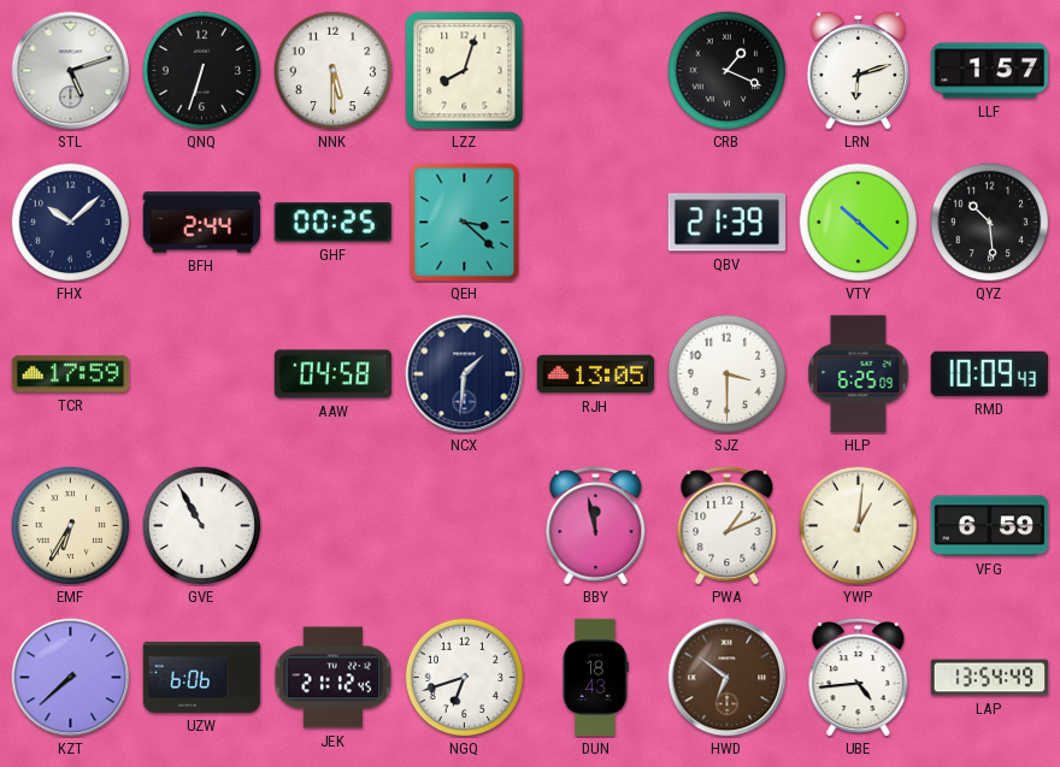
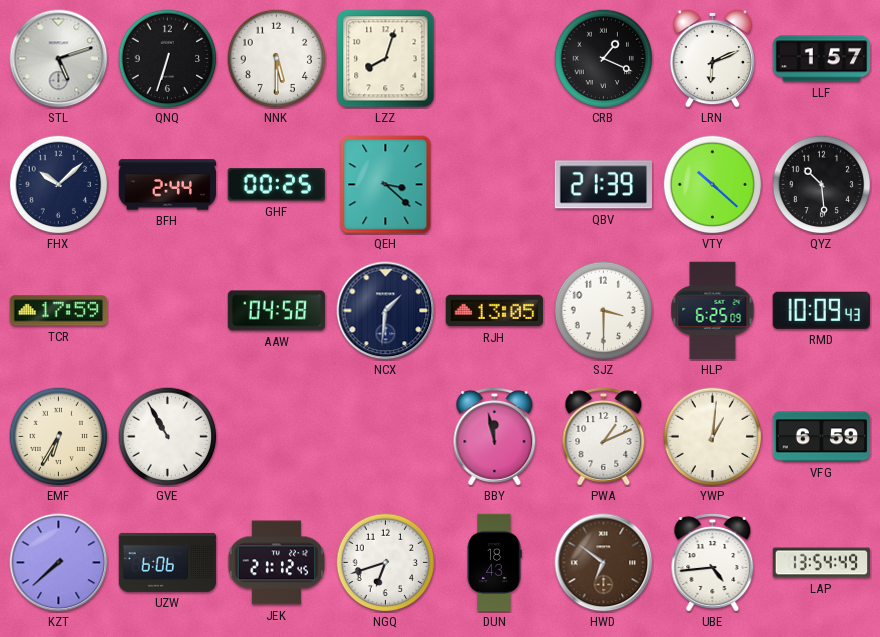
LRN: 6:12 -> 6:11
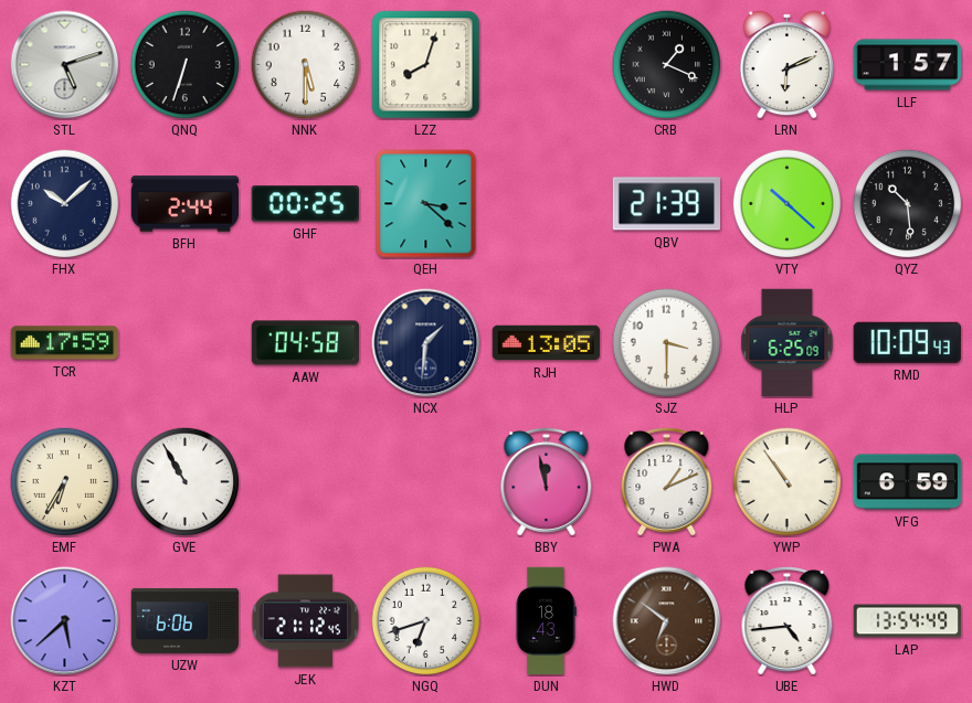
YWP: 1:01 -> 10:54
KZT: 7:38 -> 5:38
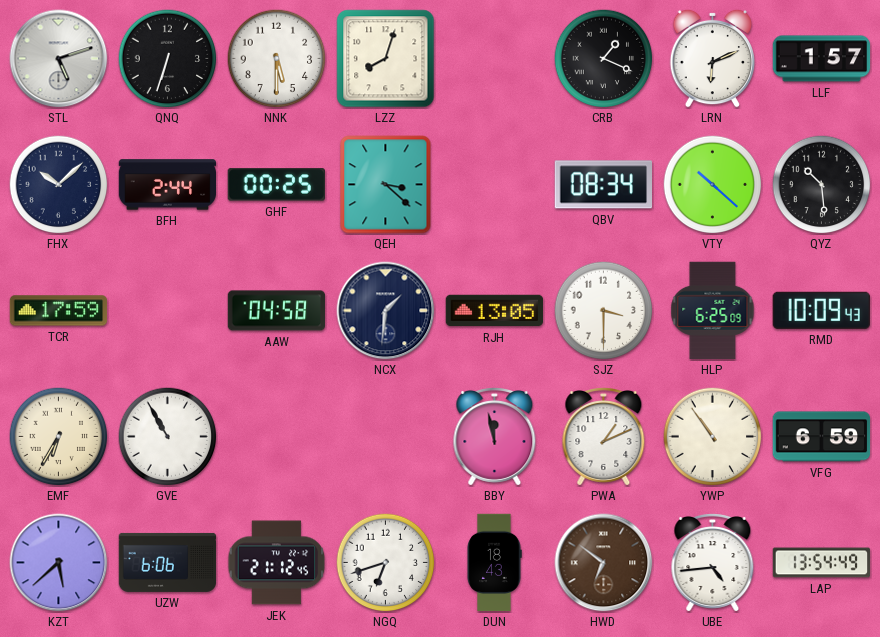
QBV: 21:39 -> 08:34
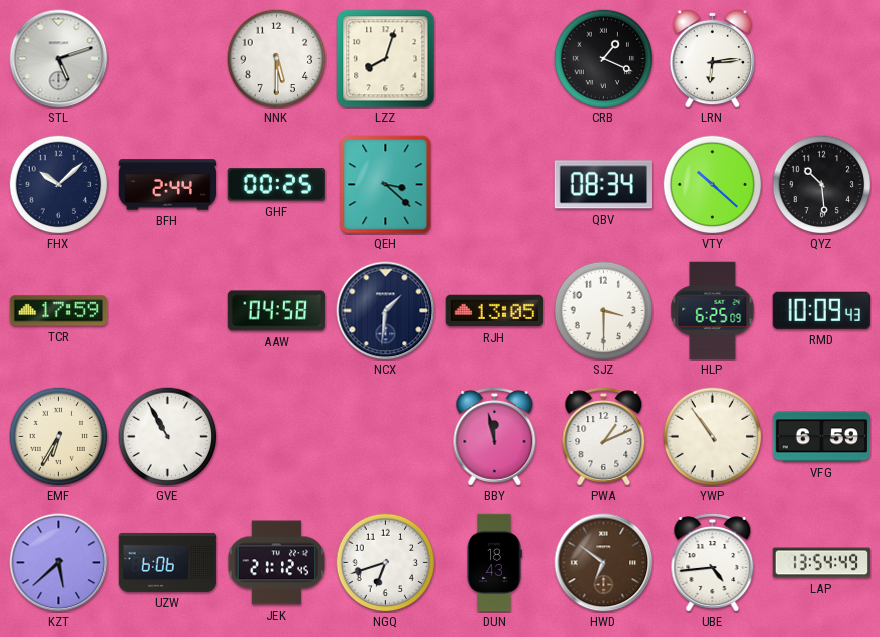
QNQ: 6:33 -> none
LRN: 6:11 -> 6:14
LLF: 1:57 -> none
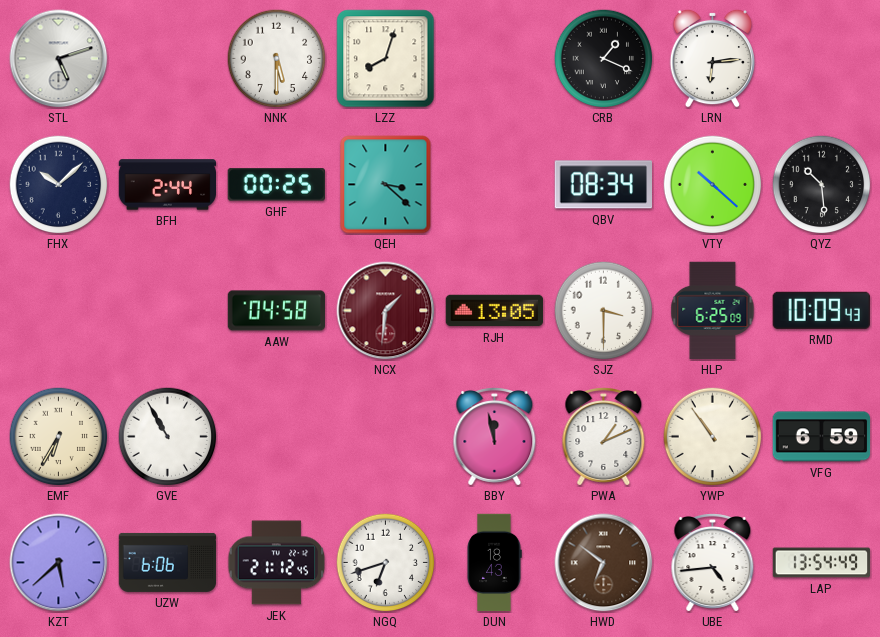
TCR: 17:59 -> none
NCX dial: navy -> burgundy
